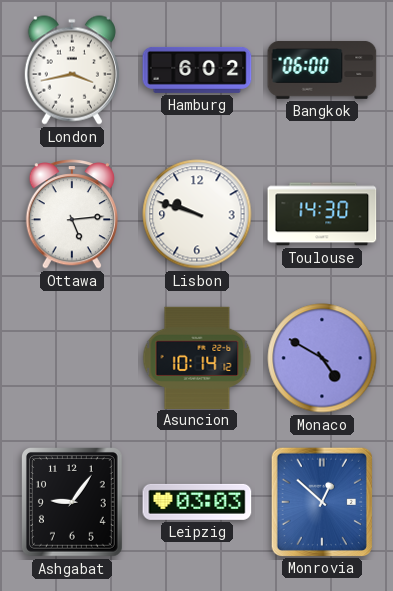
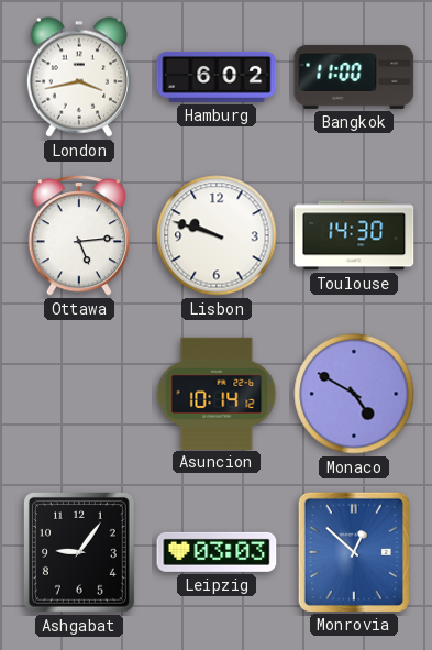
Bangkok: 06:00 -> 11:00
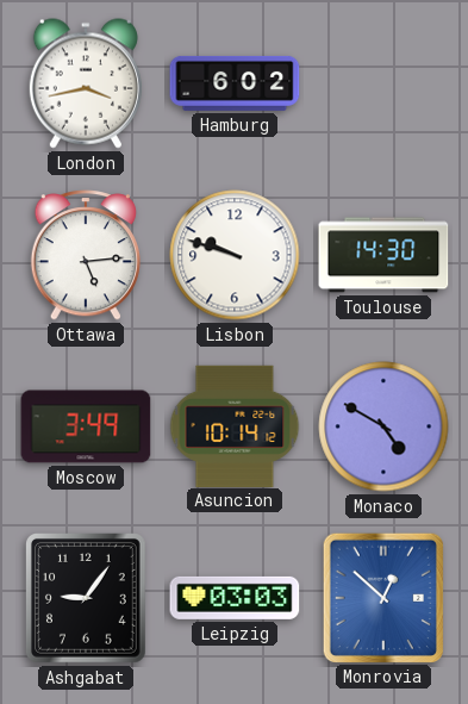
Bangkok: 11:00 -> none
Moscow: none -> 3:49
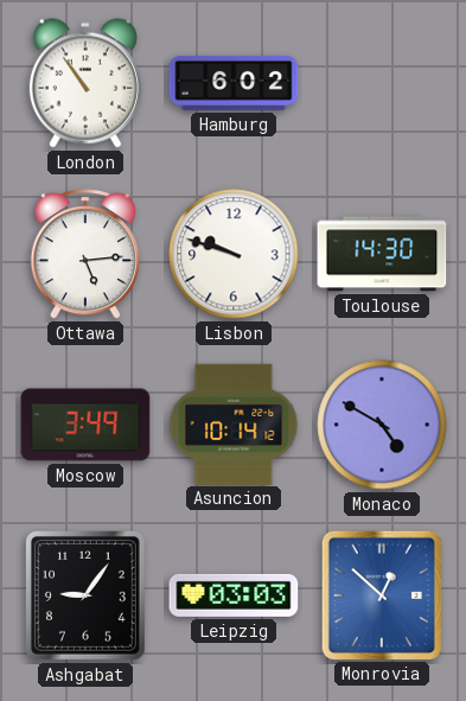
London: 3:43 -> 10:54
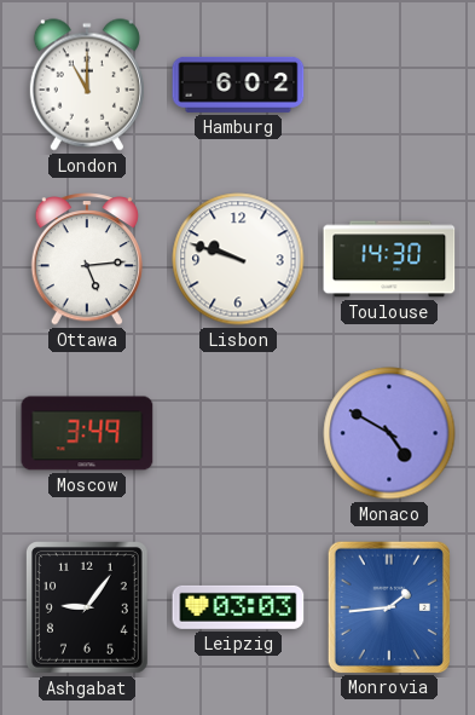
London: 10:54 -> 11:00
Asuncion: 10:14 -> none
Monrovia: 12:52 -> 1:44
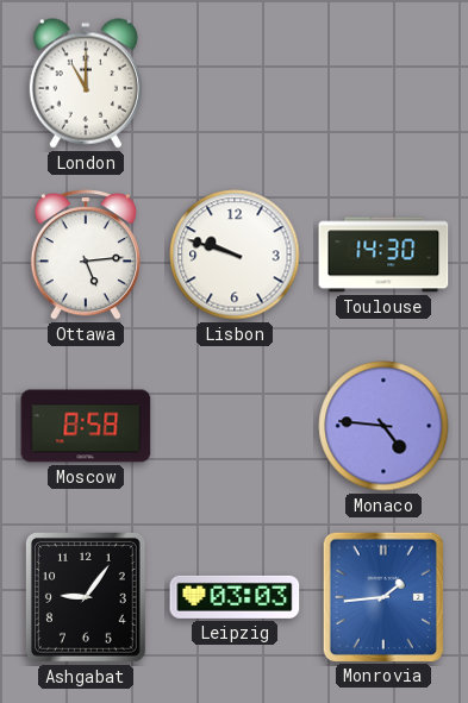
Hamburg: 6:02 -> none
Moscow: 3:49 -> 8:58
Monaco: 4:50 -> 4:46
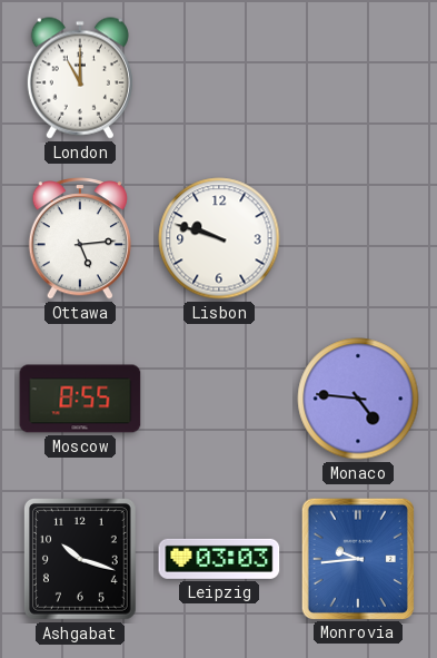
Toulouse: 14:30 -> none
Moscow: 8:58 -> 8:55
Ashgabat: 9:06 -> 10:18
Monrovia: 1:44 -> 9:44
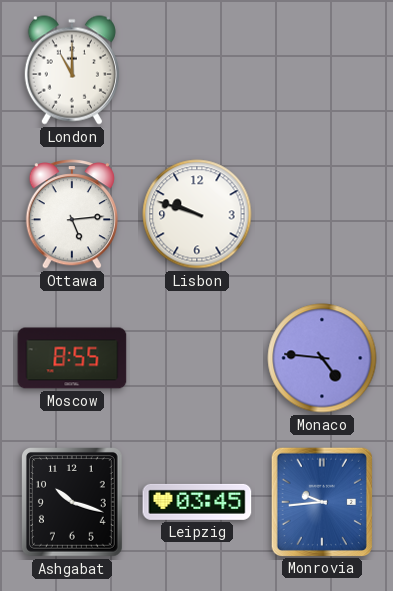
Leipzig: 03:03 -> 03:45
